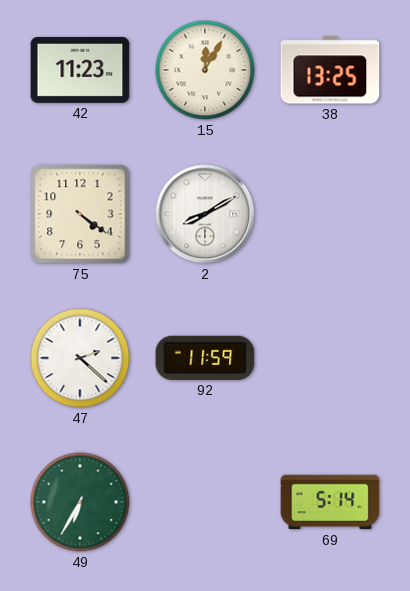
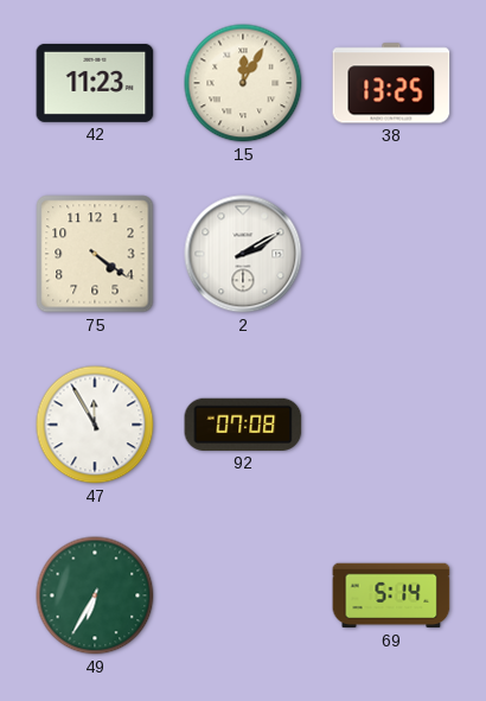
2: 8:10 -> 2:10
47: 2:22 -> 11:55
92: 11:59 -> 07:08
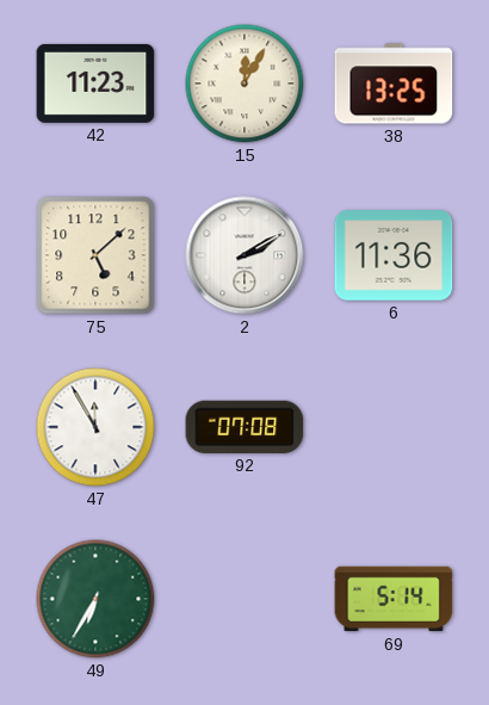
75: 4:21 -> 5:08
6: none -> 11:36
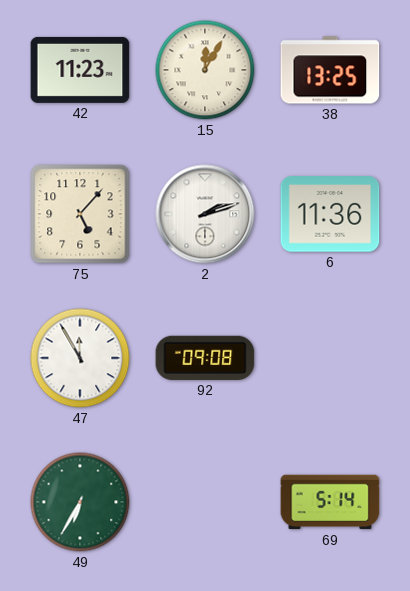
75: 5:08 -> 5:07
2: 2:10 -> 2:12
92: 07:08 -> 09:08
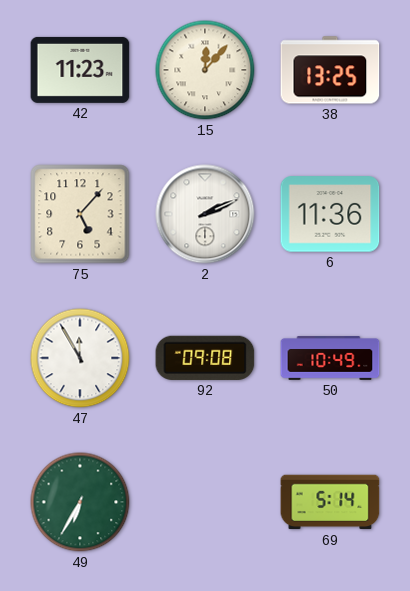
15: 12:05 -> 12:07
2: 2:12 -> 2:11
50: none -> 10:49
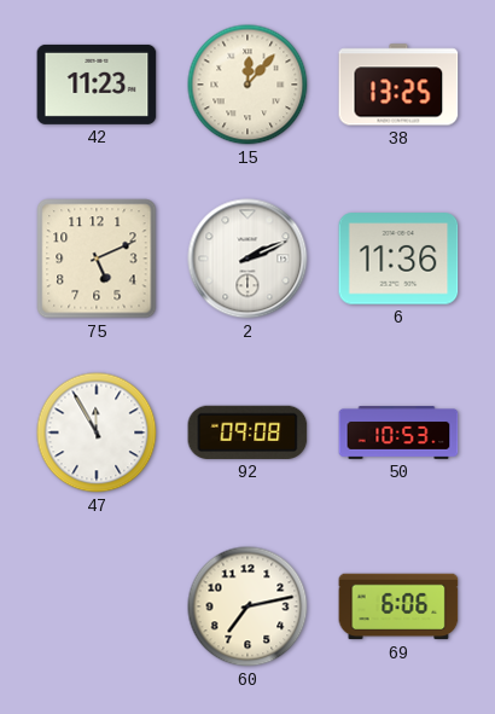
75: 5:07 -> 5:11
50: 10:49 -> 10:53
49: 6:35 -> none
60: none -> 7:13
69: 5:14 -> 6:06
